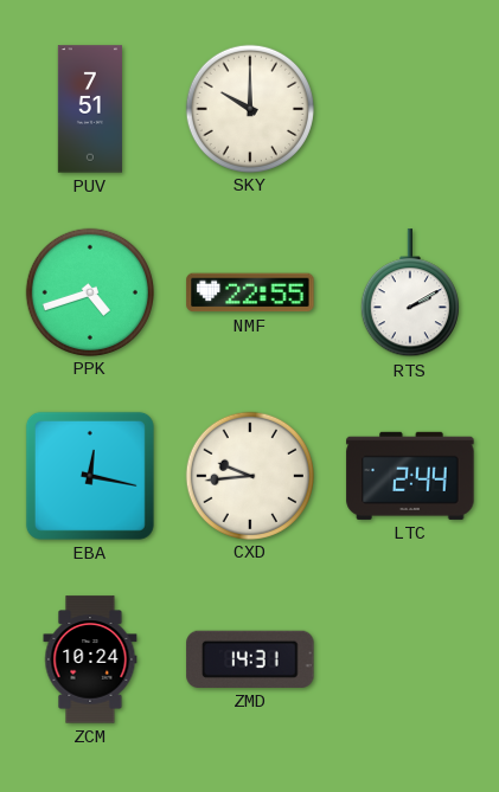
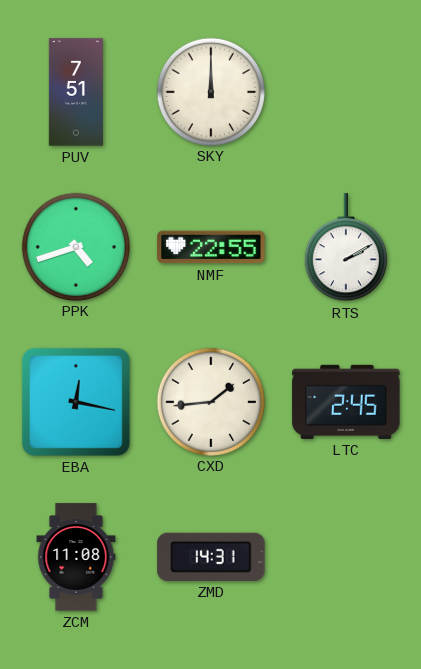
SKY: 10:00 -> 12:00
CXD: 9:44 -> 1:44
LTC: 2:44 -> 2:45
ZCM: 10:24 -> 11:08
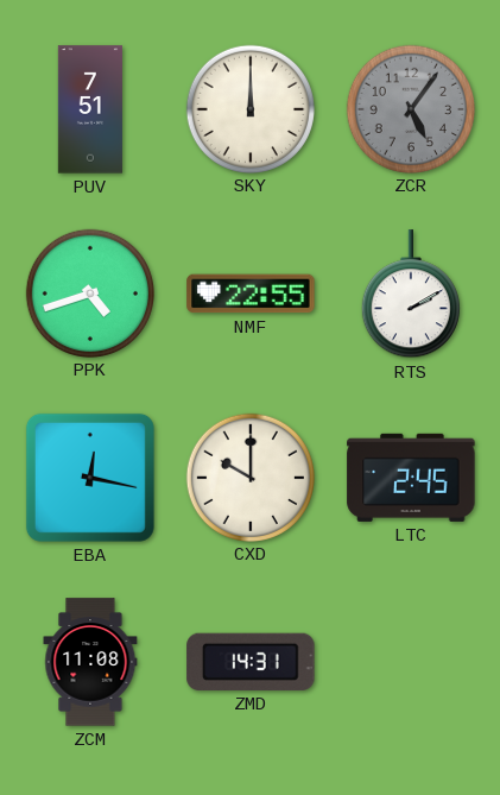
ZCR: none -> 5:06
CXD: 1:44 -> 10:00
